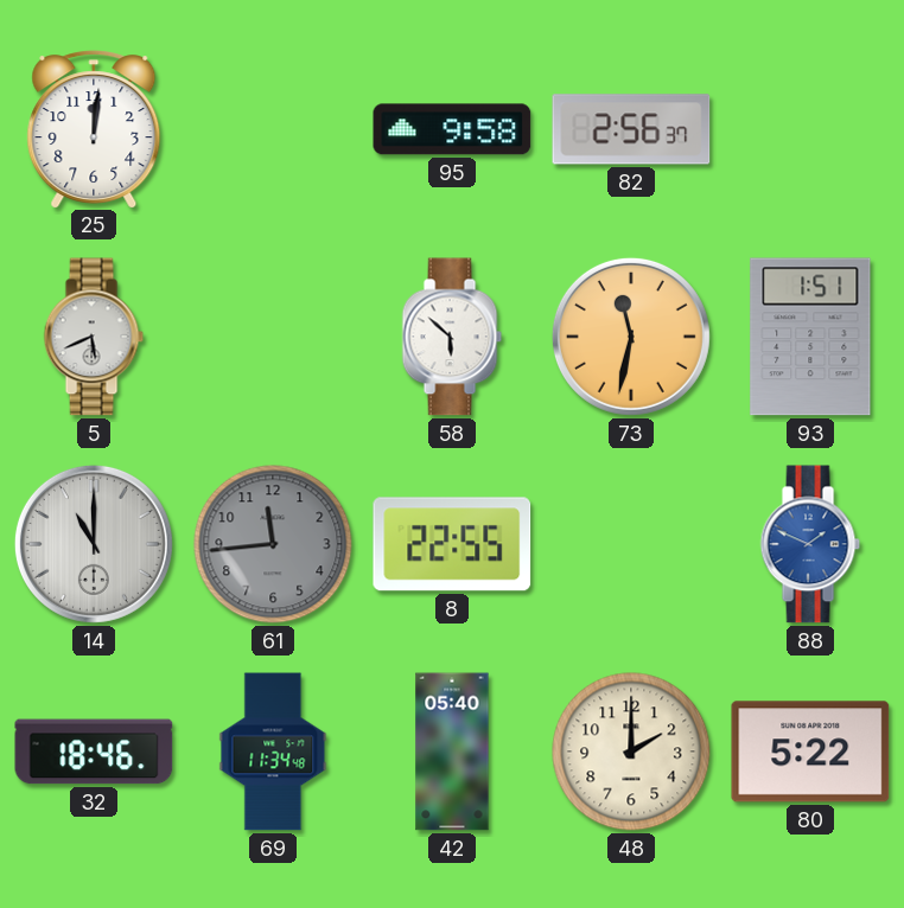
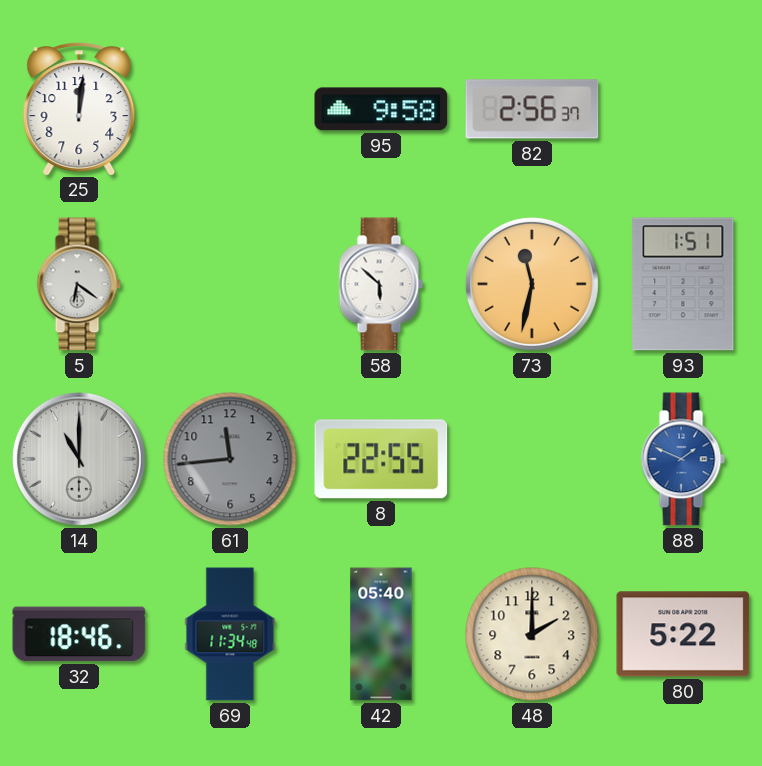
5: 5:41 -> 6:21
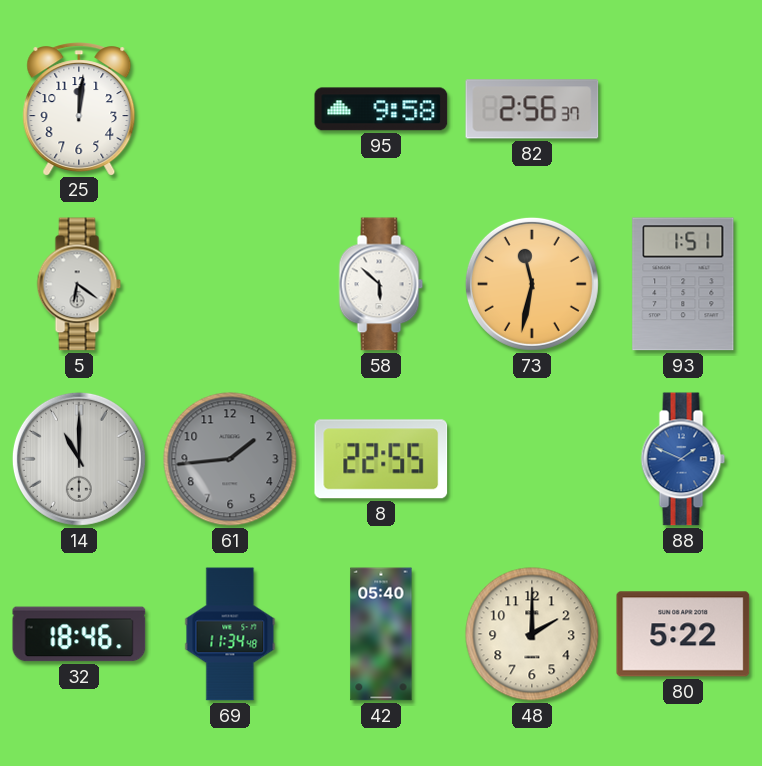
61: 11:44 -> 1:44
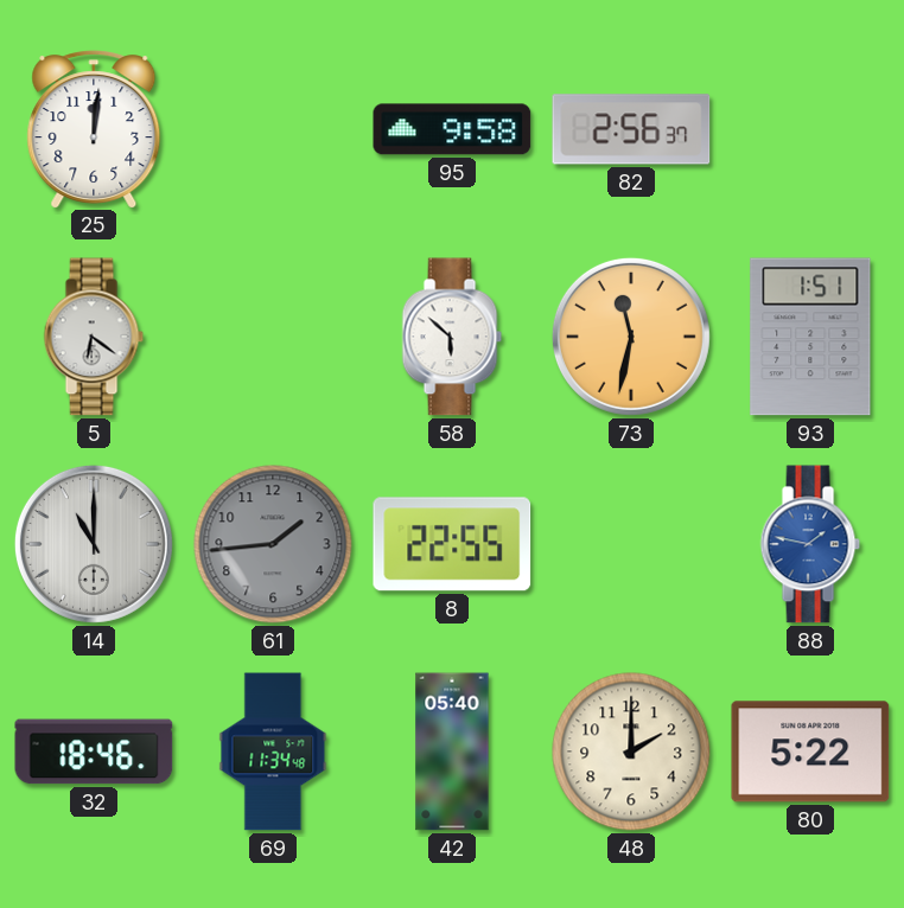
88: 1:49 -> 1:47
